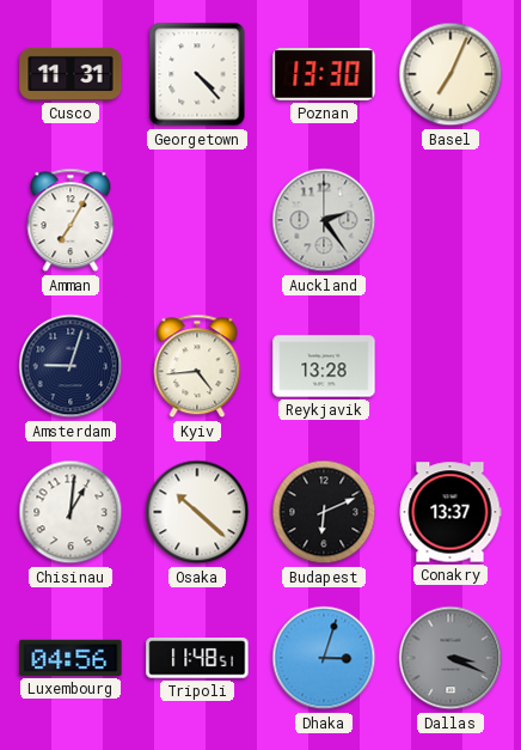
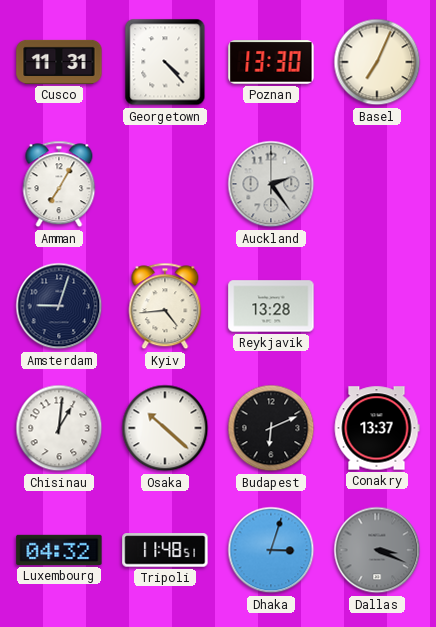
Luxembourg: 04:56 -> 04:32
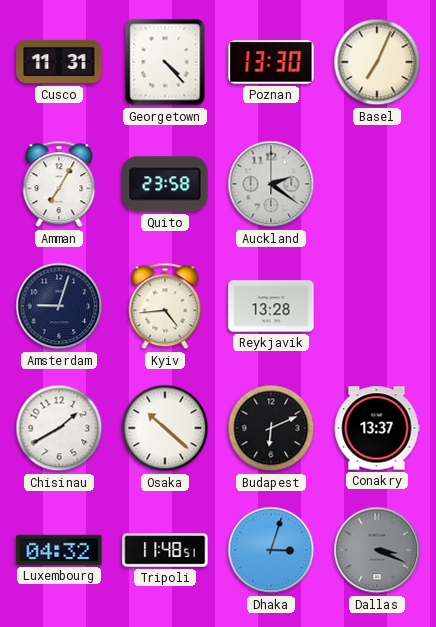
Quito: none -> 23:58
Auckland: 2:24 -> 2:21
Chisinau: 1:01 -> 1:40
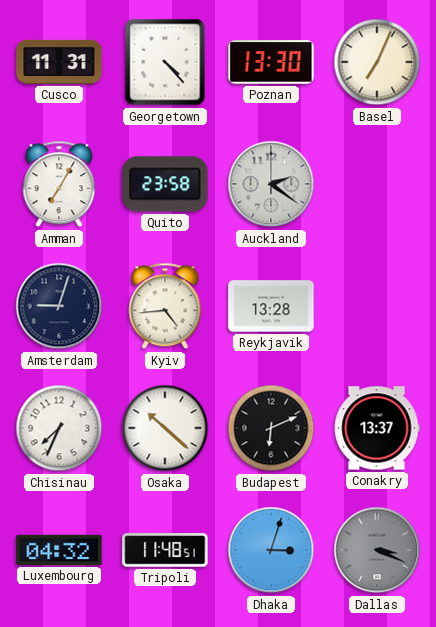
Chisinau: 1:40 -> 7:34
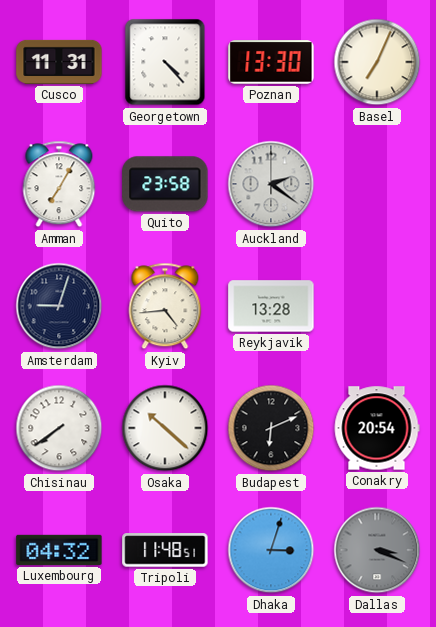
Chisinau: 7:34 -> 7:39
Conakry: 13:37 -> 20:54
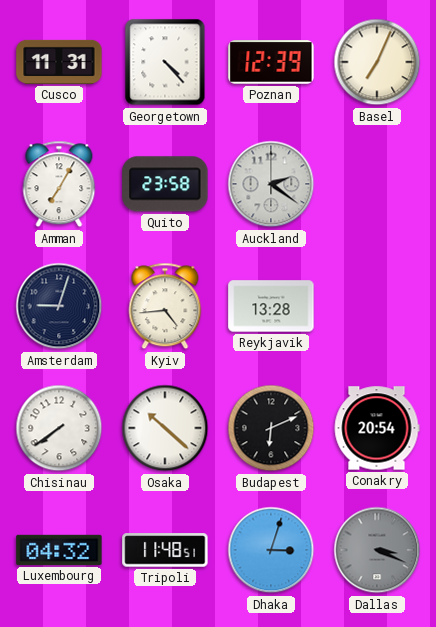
Poznan: 13:30 -> 12:39
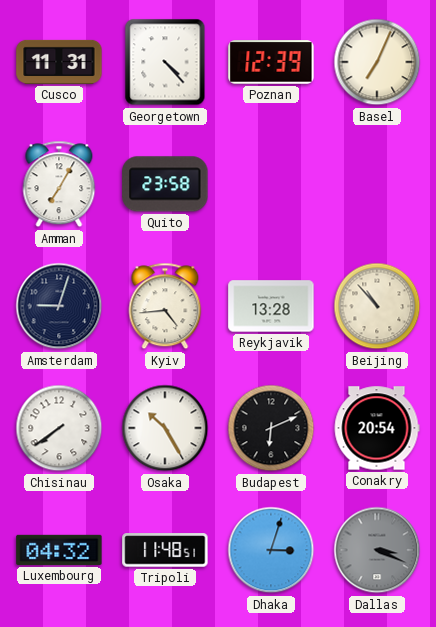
Auckland: 2:21 -> none
Beijing: none -> 10:53
Osaka: 10:22 -> 10:25
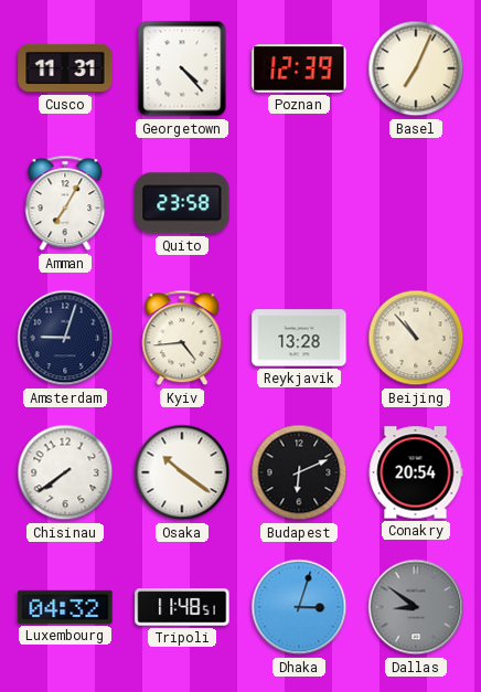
Osaka: 10:25 -> 10:21
Dallas: 3:19 -> 8:51
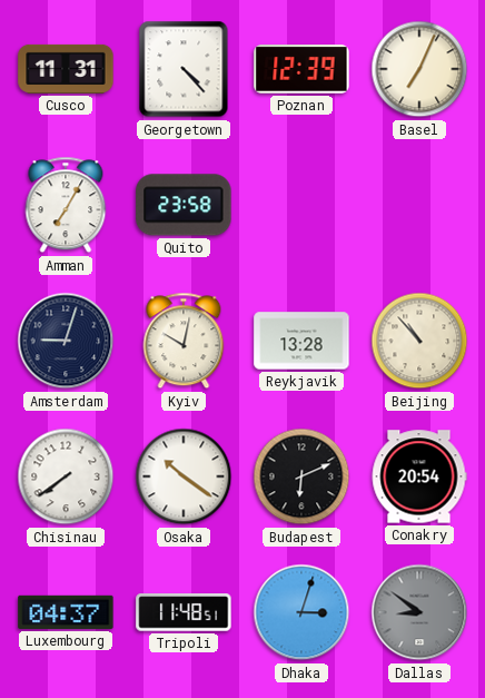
Kyiv: 4:44 -> 10:02
Luxembourg: 04:32 -> 04:37
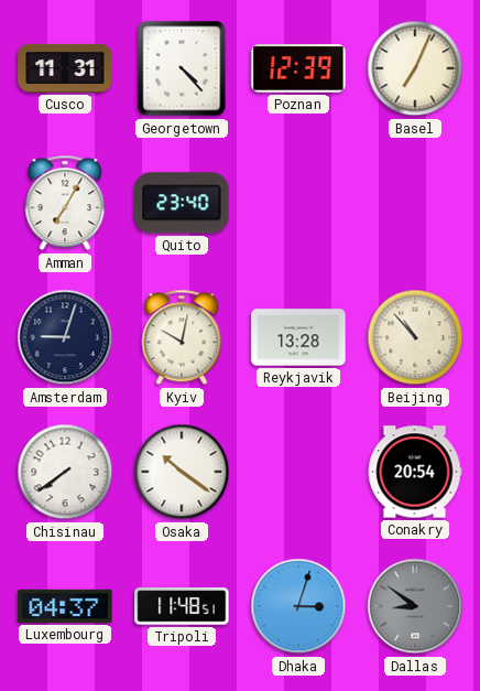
Quito: 23:58 -> 23:40
Budapest: 6:11 -> none
